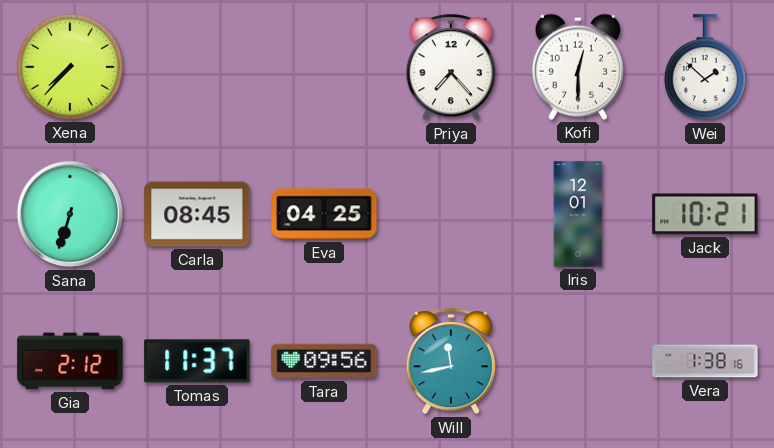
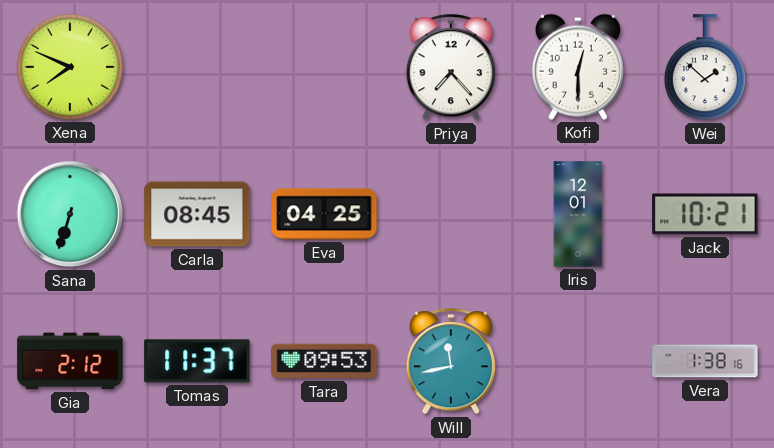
Xena: 7:37 -> 7:49
Tara: 09:56 -> 09:53
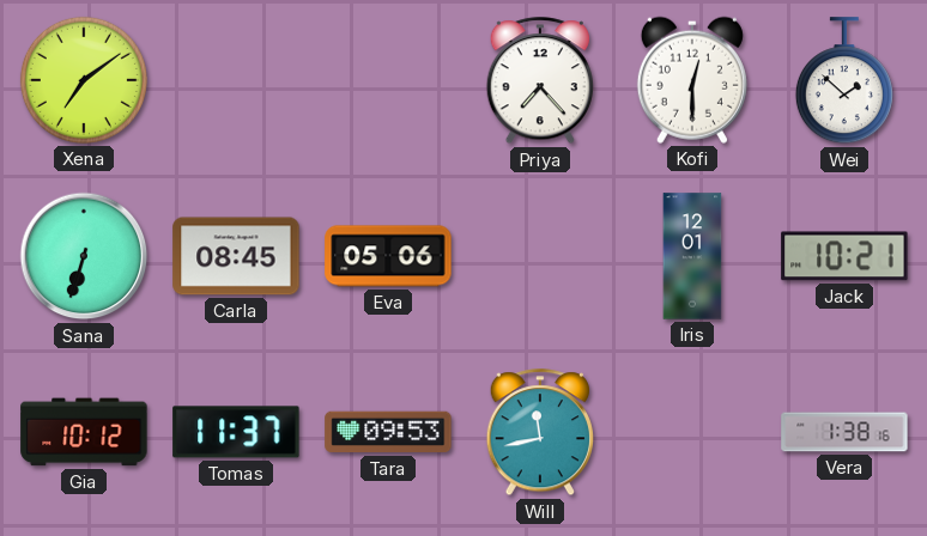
Xena: 7:49 -> 7:09
Eva: 04:25 -> 05:06
Gia: 2:12 -> 10:12
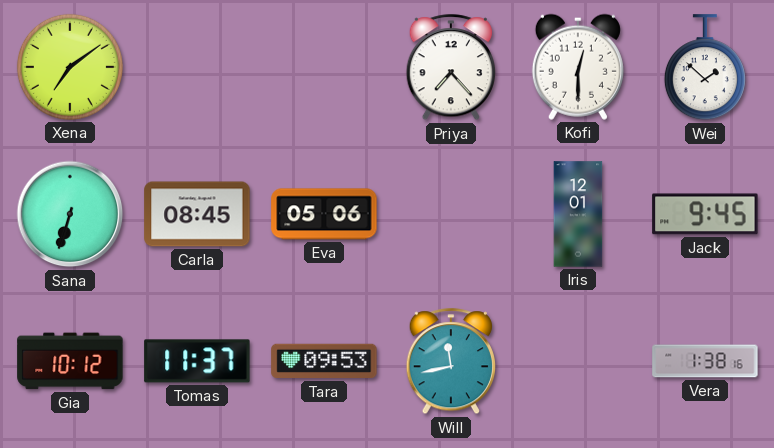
Jack: 10:21 -> 9:45
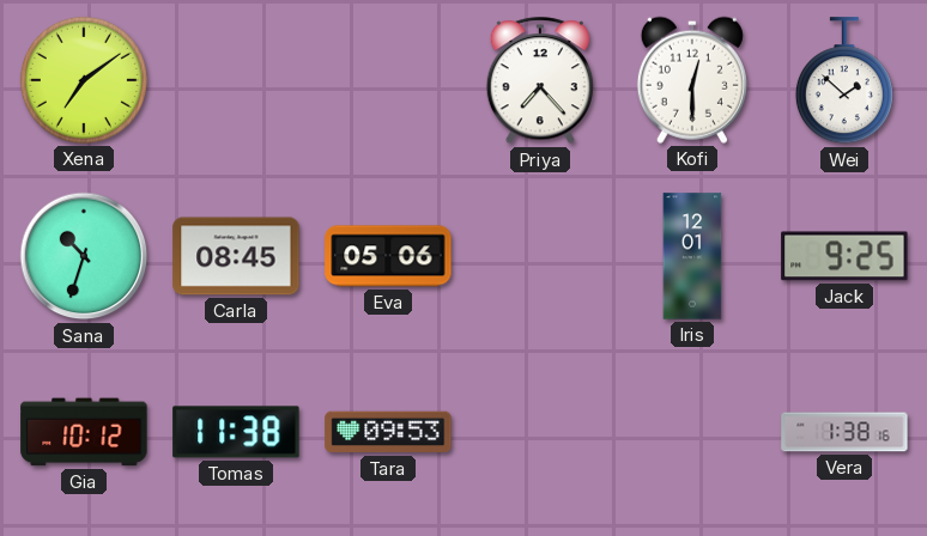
Sana: 6:33 -> 10:33
Jack: 9:45 -> 9:25
Tomas: 11:37 -> 11:38
Will: 11:43 -> none
